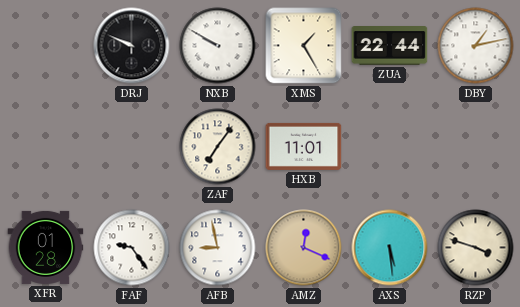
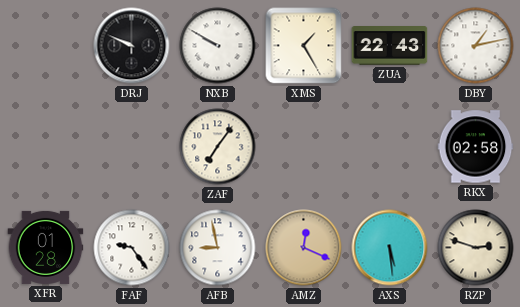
ZUA: 22:44 -> 22:43
HXB: 11:01 -> none
RKX: none -> 02:58
RZP: 3:48 -> 2:48
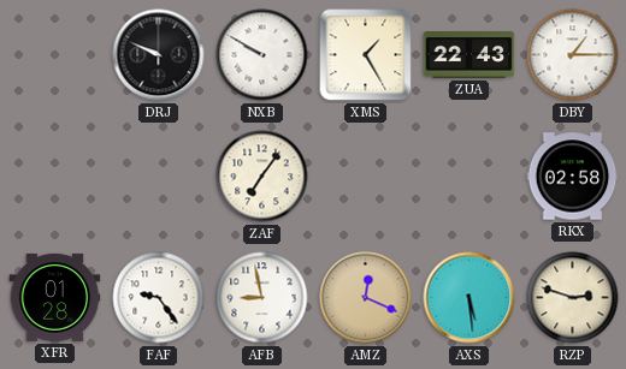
DBY: 1:13 -> 1:15
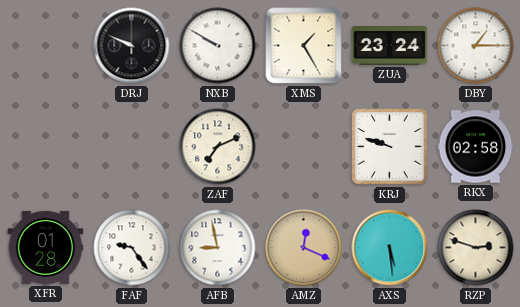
ZUA: 22:43 -> 23:24
ZAF: 7:06 -> 7:11
KRJ: none -> 9:48
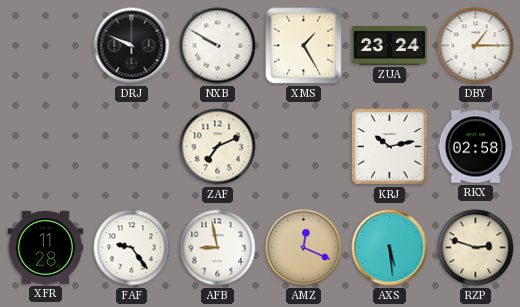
KRJ: 9:48 -> 10:13
XFR: 01:28 -> 11:28
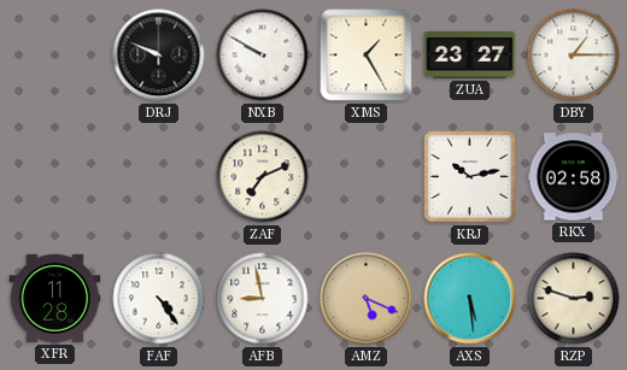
ZUA: 23:24 -> 23:27
FAF: 9:24 -> 4:24
AMZ: 12:19 -> 5:19
